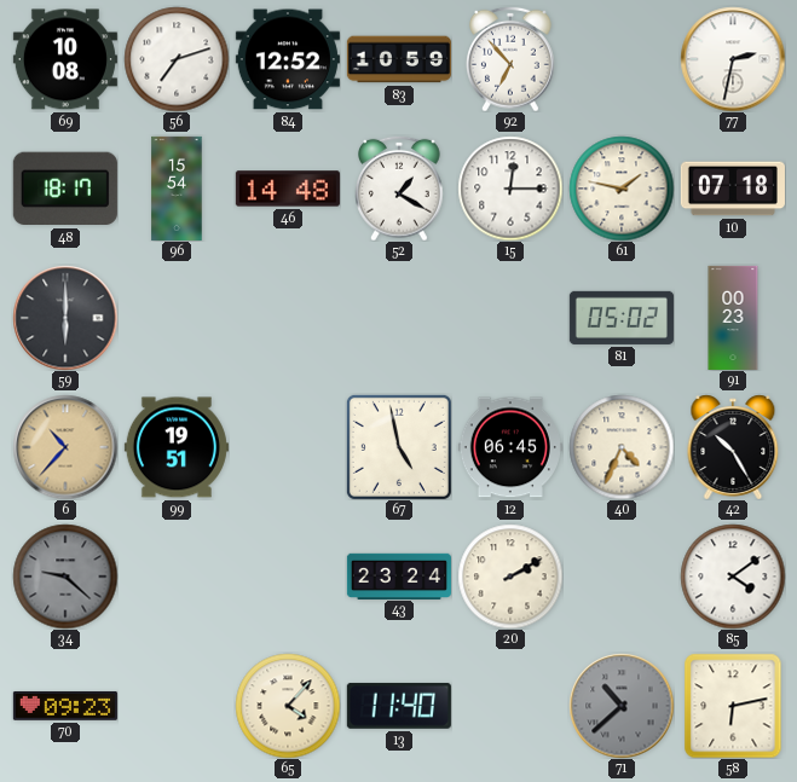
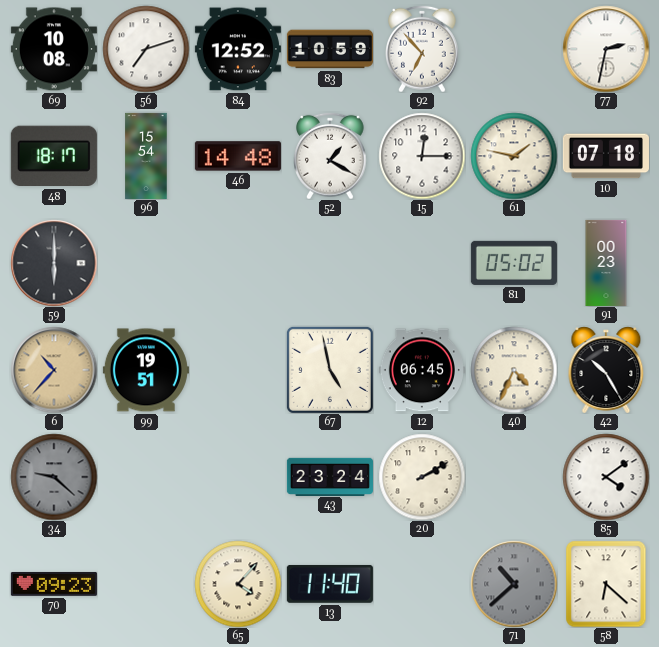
58: 6:13 -> 6:22
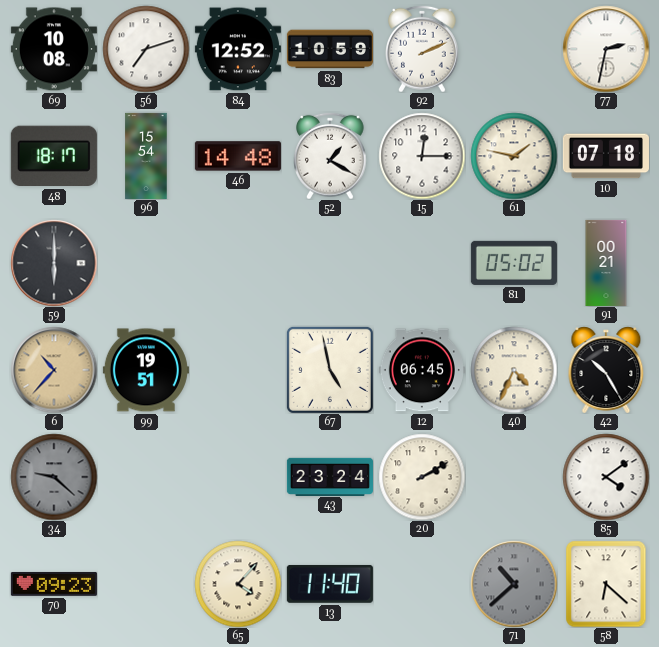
92: 6:53 -> 2:11
91: 00:23 -> 00:21
